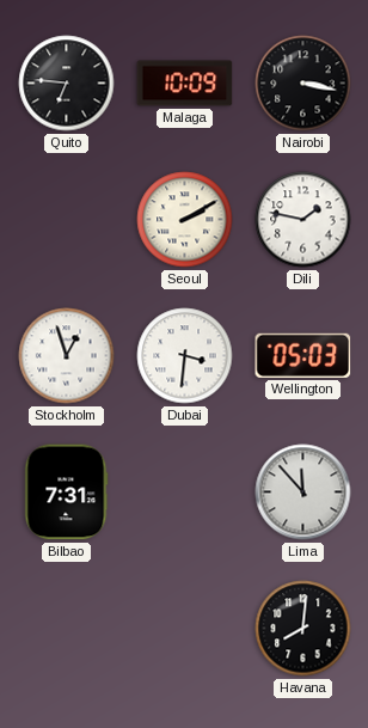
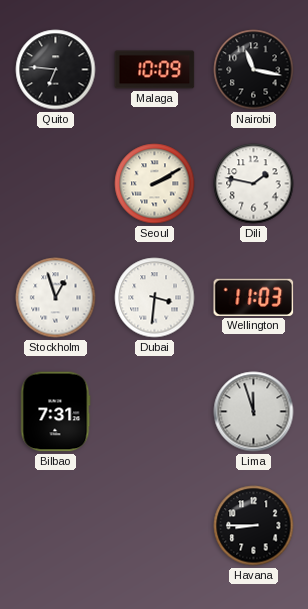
Nairobi: 3:17 -> 11:17
Wellington: 05:03 -> 11:03
Lima: 11:53 -> 11:57
Havana: 8:01 -> 8:45
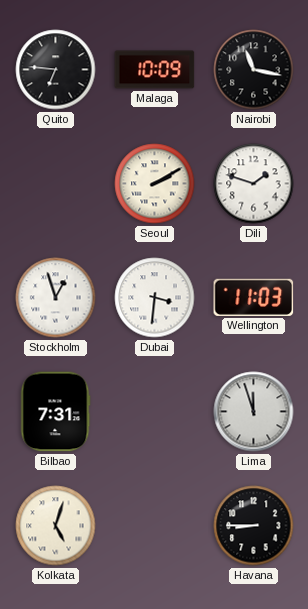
Dili: 1:47 -> 1:48
Kolkata: none -> 5:03
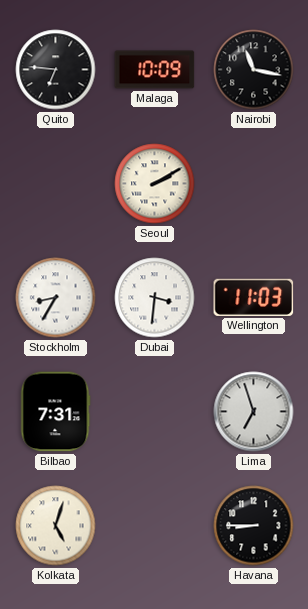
Dili: 1:48 -> none
Stockholm: 12:57 -> 8:35
Lima: 11:57 -> 6:57
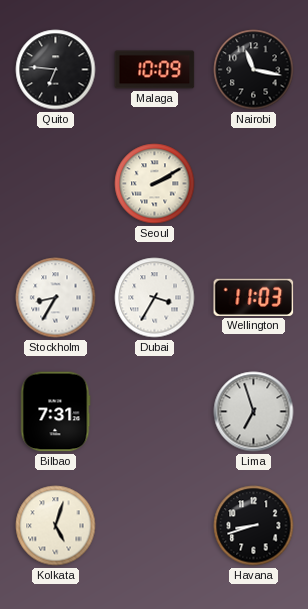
Dubai: 3:31 -> 3:35
Havana: 8:45 -> 8:42
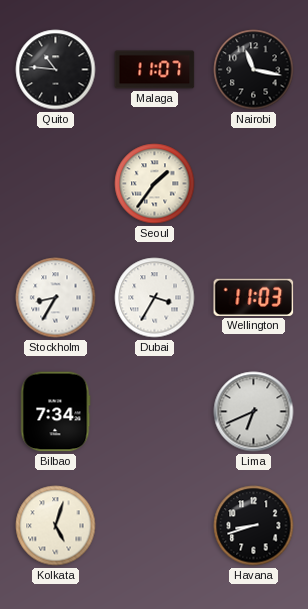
Quito: 6:46 -> 10:46
Malaga: 10:09 -> 11:07
Seoul: 2:10 -> 1:36
Bilbao: 7:31 -> 7:34
Lima: 6:57 -> 6:41
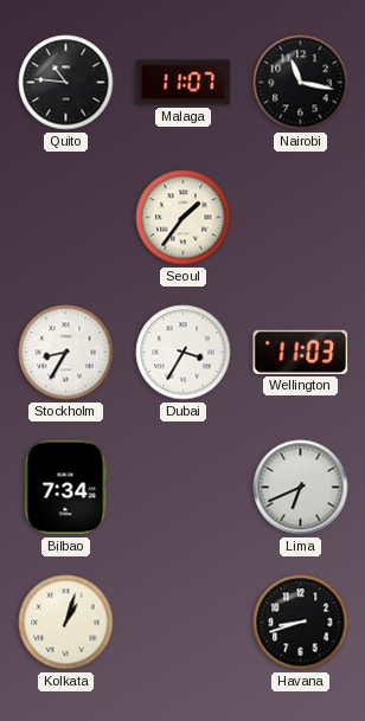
Kolkata: 5:03 -> 1:03
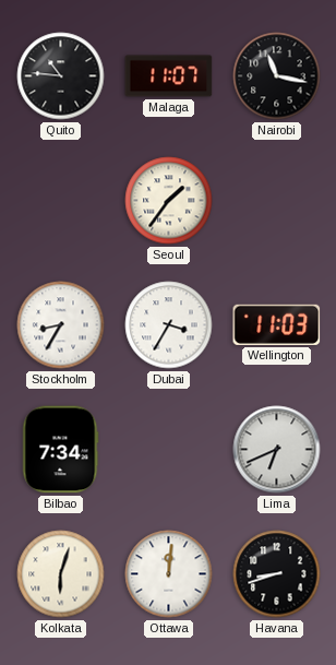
Kolkata: 1:03 -> 6:03
Ottawa: none -> 12:01
